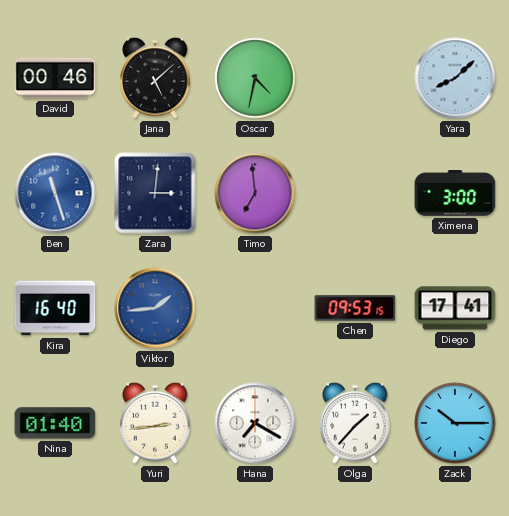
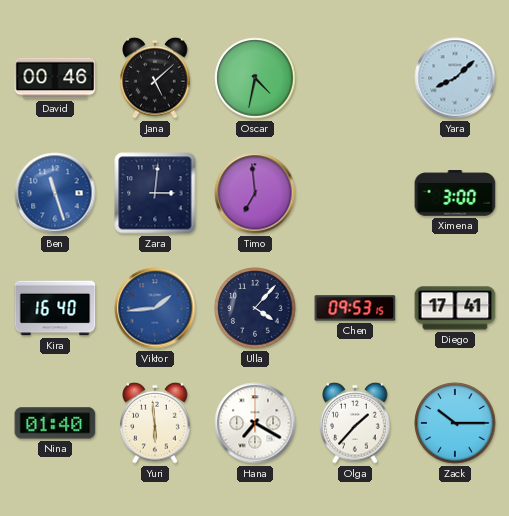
Ulla: none -> 4:07
Yuri: 2:44 -> 5:59
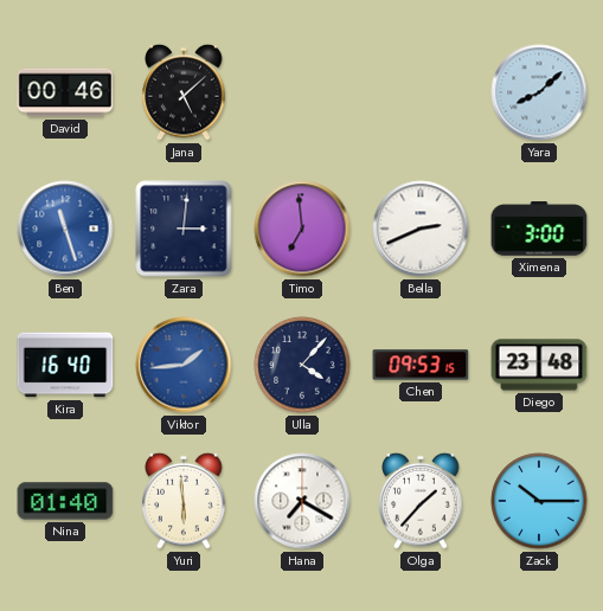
Oscar: 4:32 -> none
Bella: none -> 2:41
Diego: 17:41 -> 23:48
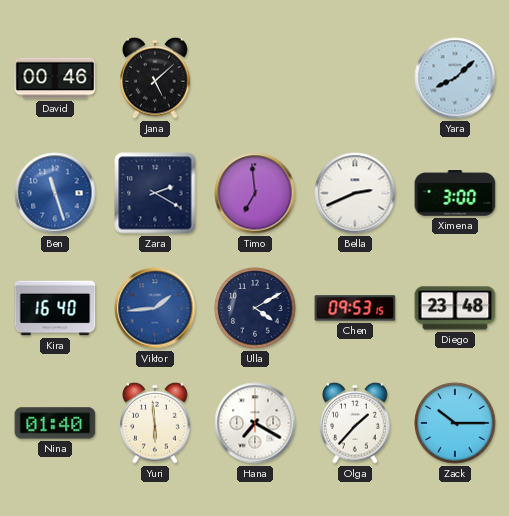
Zara: 3:01 -> 2:20
Ulla: 4:07 -> 4:10
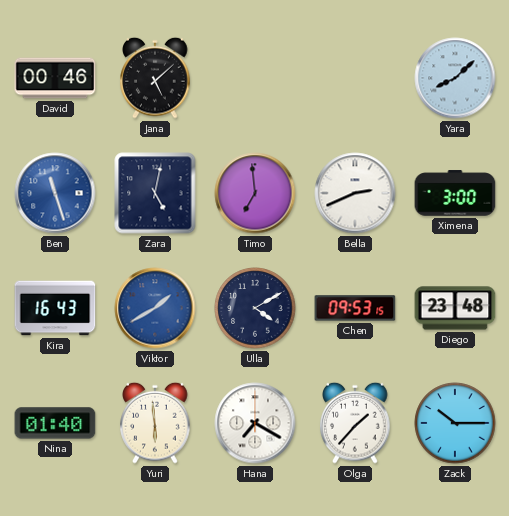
Zara: 2:20 -> 5:02
Kira: 16:40 -> 16:43
Viktor: 1:44 -> 1:40
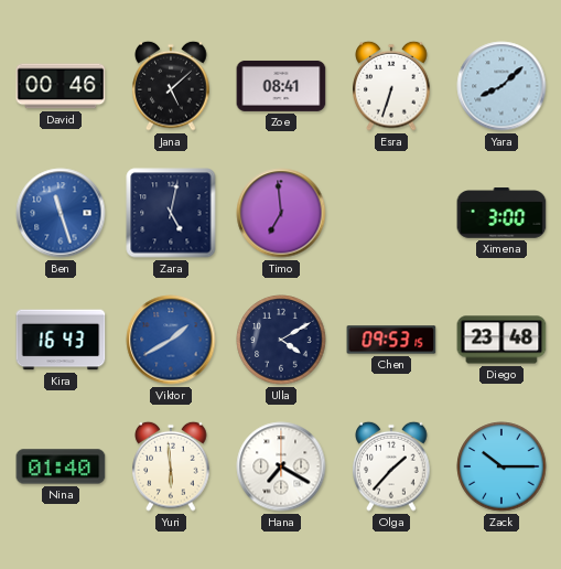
Zoe: none -> 08:41
Esra: none -> 6:33
Bella: 2:41 -> none
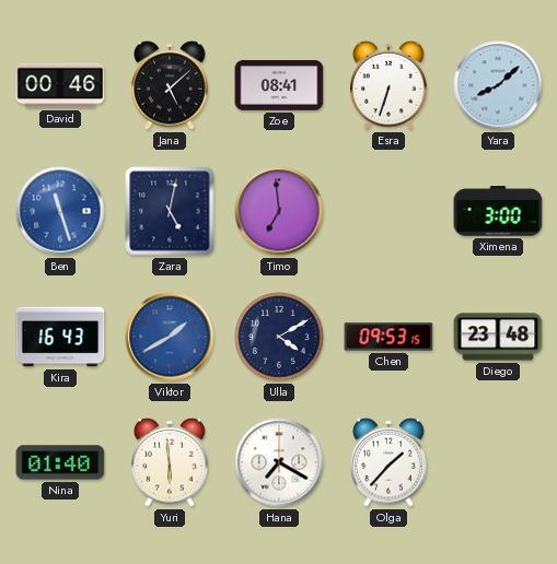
Zack: 10:15 -> none
